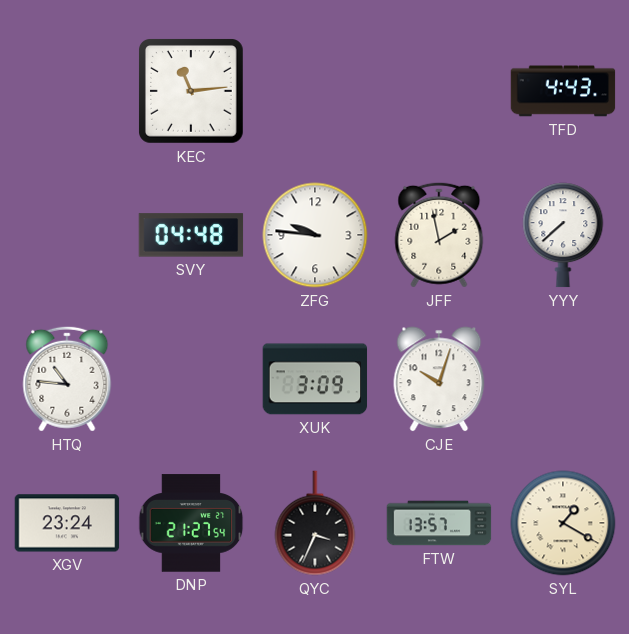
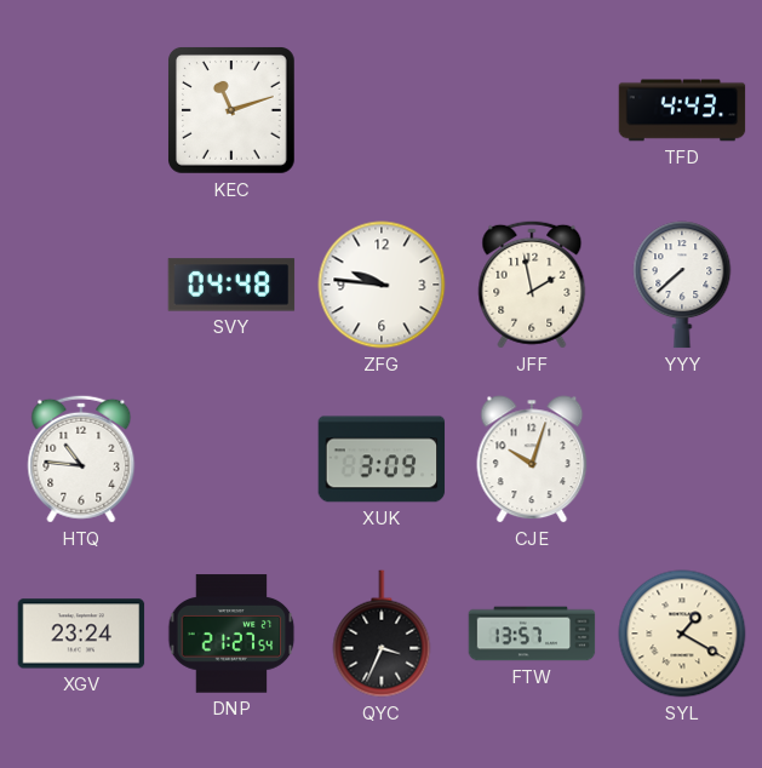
KEC: 11:14 -> 11:12
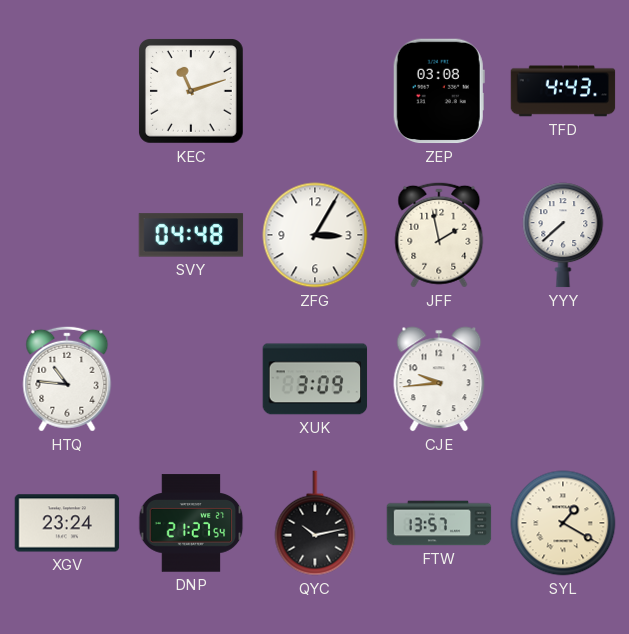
ZEP: none -> 03:08
ZFG: 9:46 -> 3:05
CJE: 10:03 -> 9:44
QYC: 3:34 -> 10:13
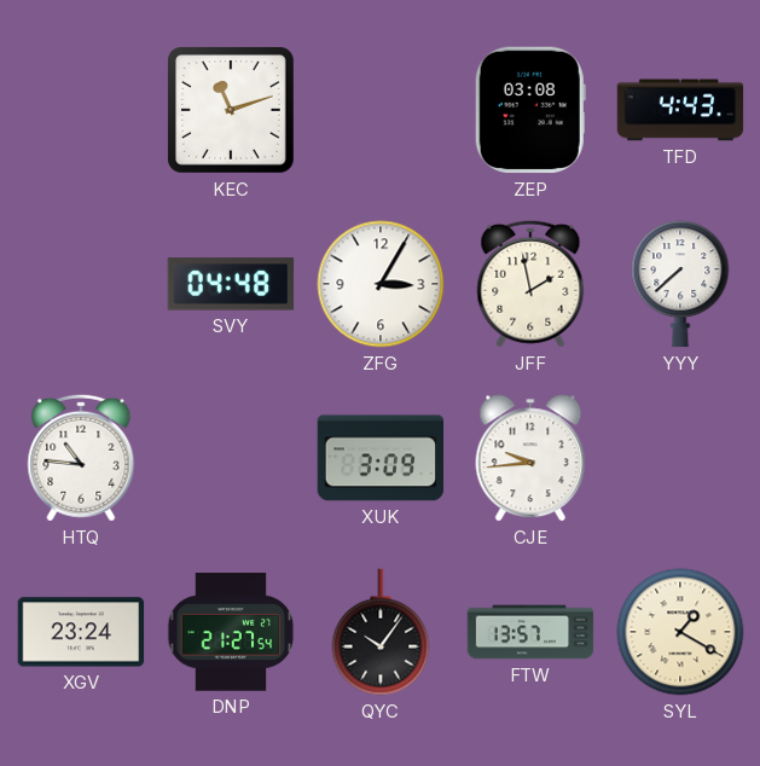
QYC: 10:13 -> 10:06
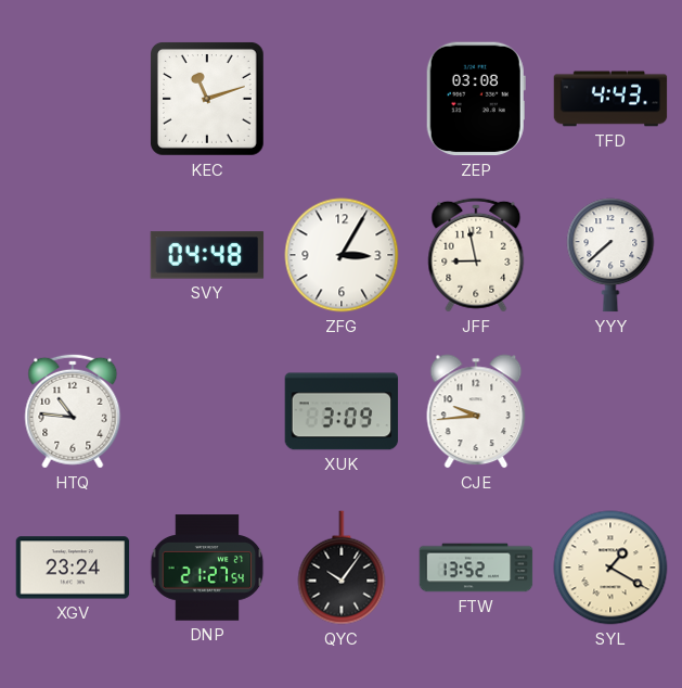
JFF: 1:58 -> 8:58
FTW: 13:57 -> 13:52
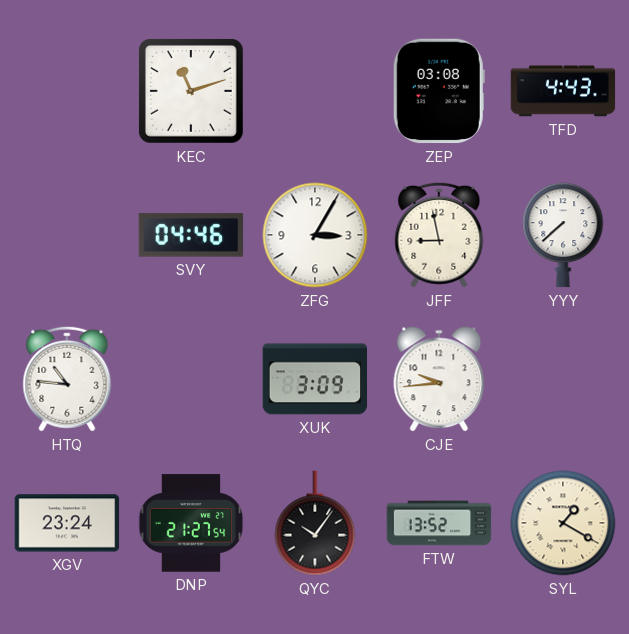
SVY: 04:48 -> 04:46
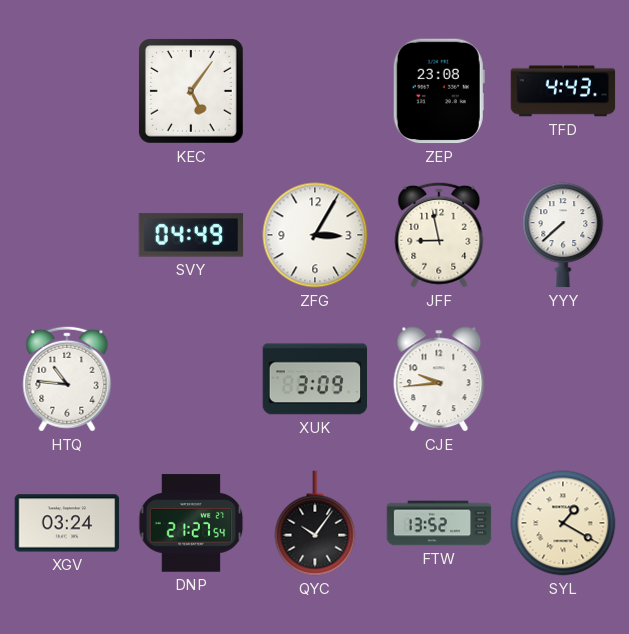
KEC: 11:12 -> 5:06
ZEP: 03:08 -> 23:08
SVY: 04:46 -> 04:49
XGV: 23:24 -> 03:24
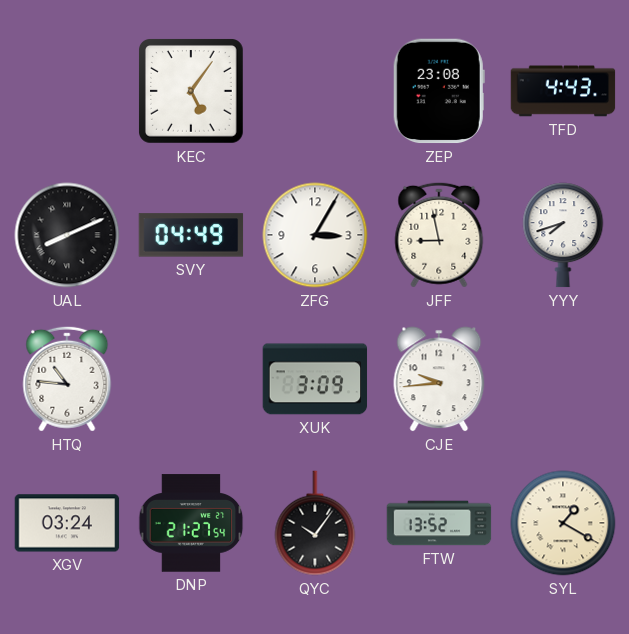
UAL: none -> 8:11
YYY: 7:38 -> 7:42
